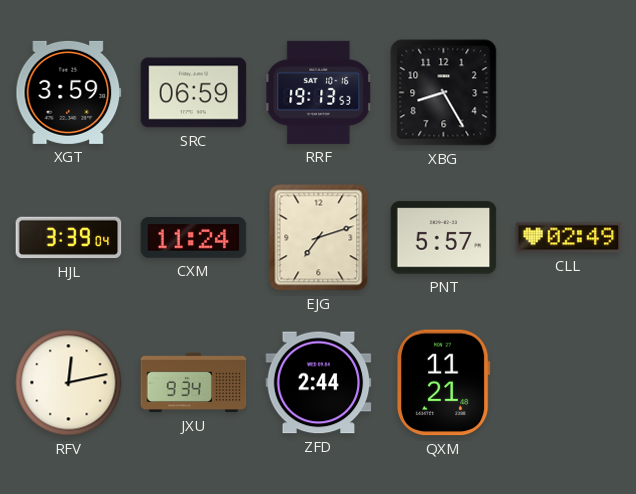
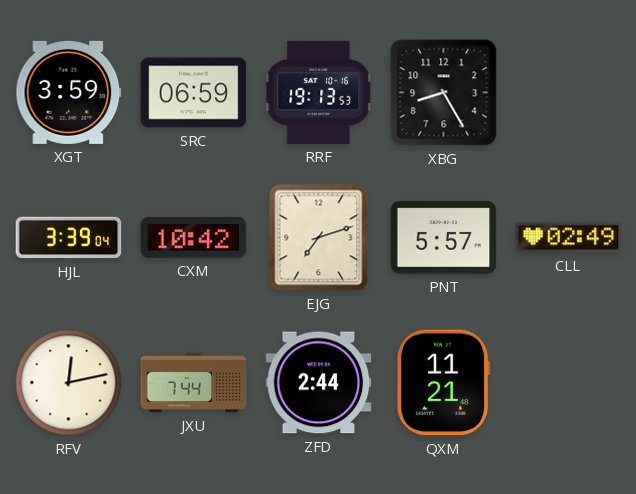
CXM: 11:24 -> 10:42
JXU: 9:34 -> 7:44
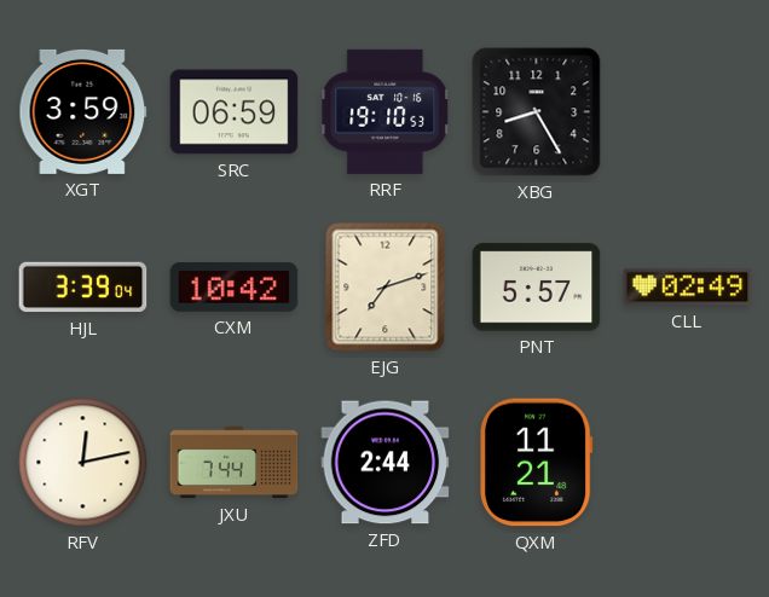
RRF: 19:13 -> 19:10
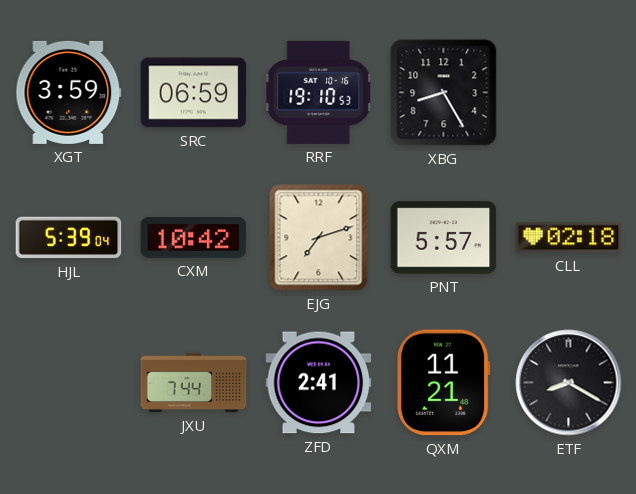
HJL: 3:39 -> 5:39
CLL: 02:49 -> 02:18
RFV: 12:13 -> none
ZFD: 2:44 -> 2:41
ETF: none -> 8:20
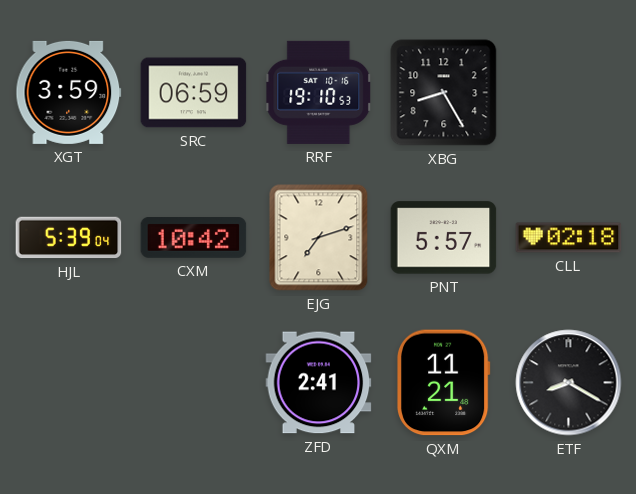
JXU: 7:44 -> none
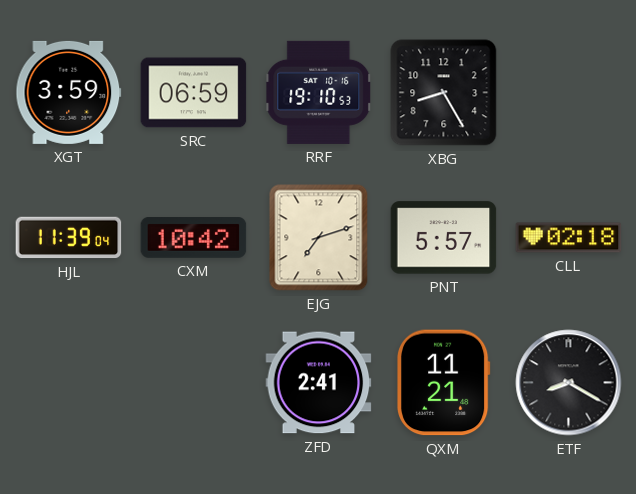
HJL: 5:39 -> 11:39
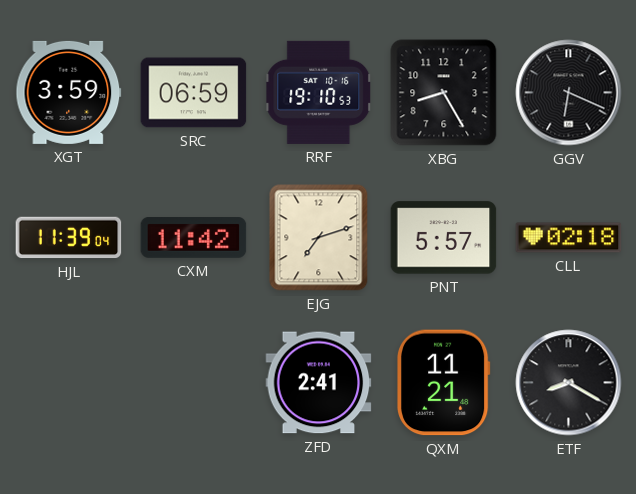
GGV: none -> 6:19
CXM: 10:42 -> 11:42
